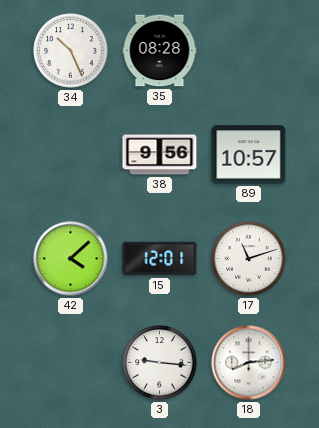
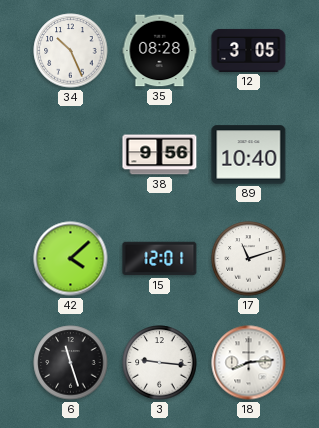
12: none -> 3:05
89: 10:57 -> 10:40
6: none -> 11:27
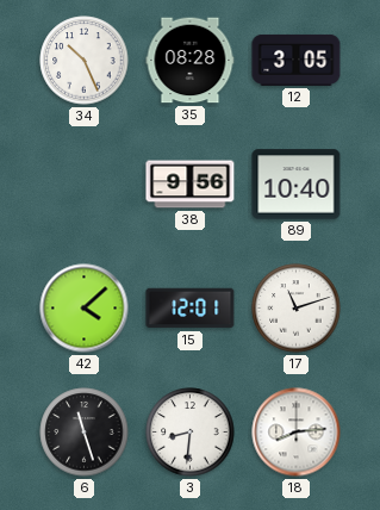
3: 9:16 -> 8:31
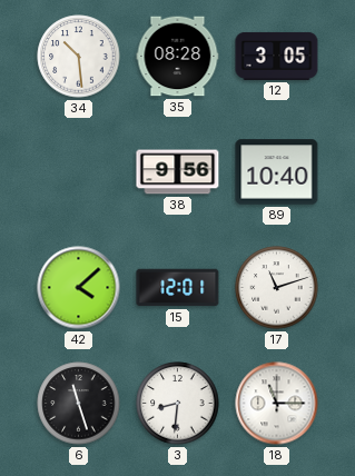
34: 10:26 -> 10:29
18: 8:14 -> 11:15
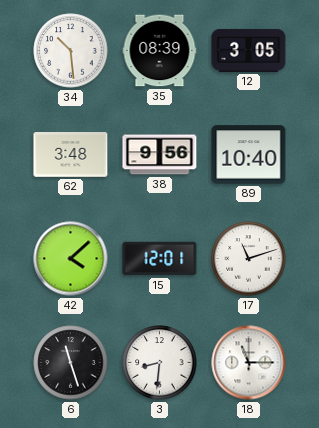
35: 08:28 -> 08:39
62: none -> 3:48
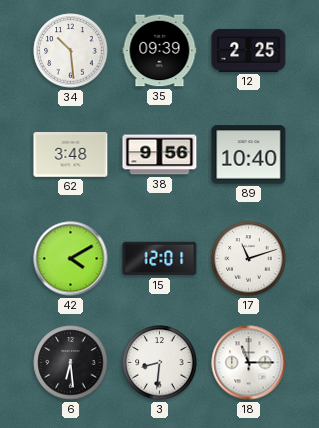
35: 08:39 -> 09:39
12: 3:05 -> 2:25
42: 4:08 -> 4:10
6: 11:27 -> 6:29
